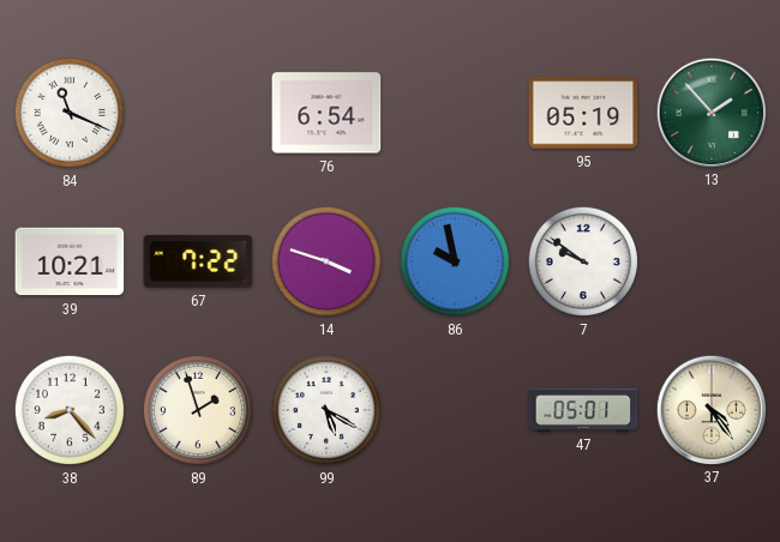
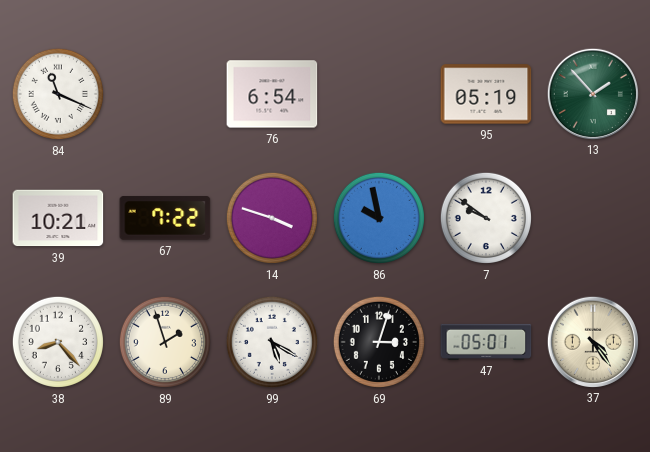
69: none -> 3:03
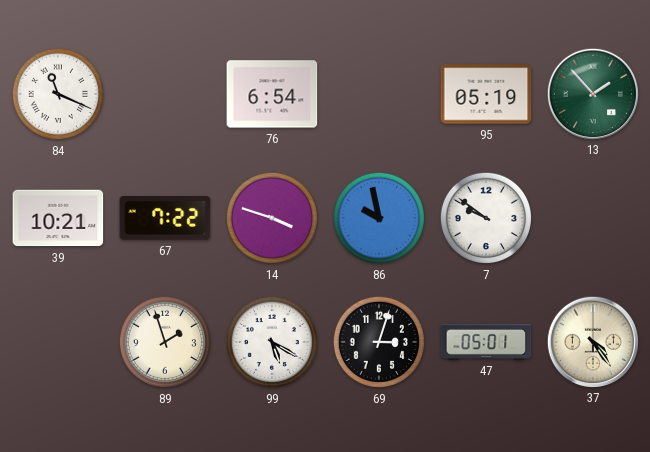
38: 8:23 -> none
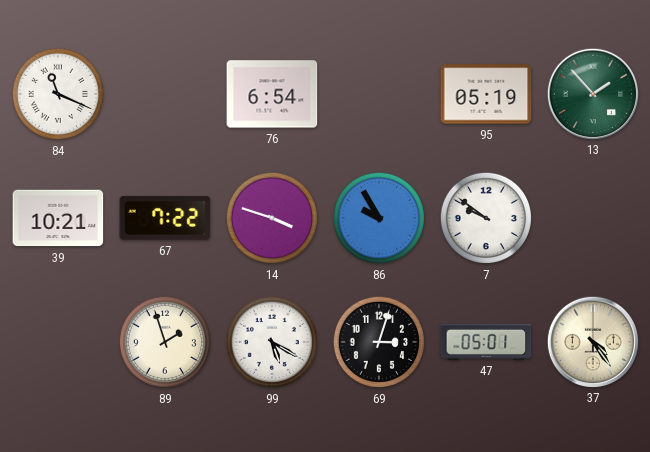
86: 9:58 -> 9:55
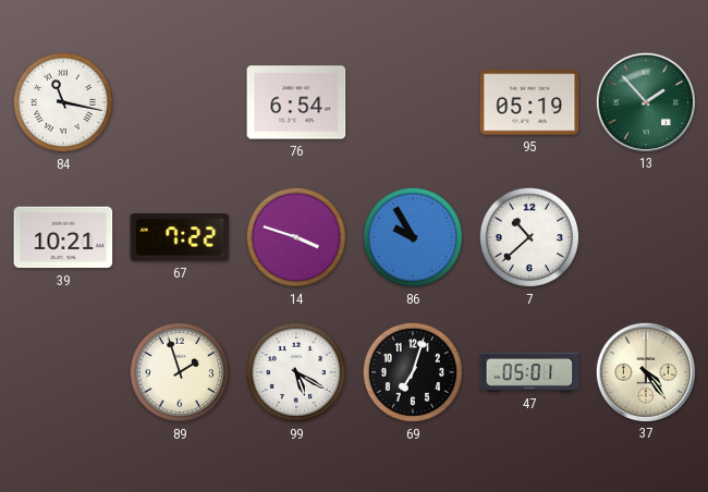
84: 11:19 -> 11:17
7: 9:51 -> 10:38
69: 3:03 -> 7:03
